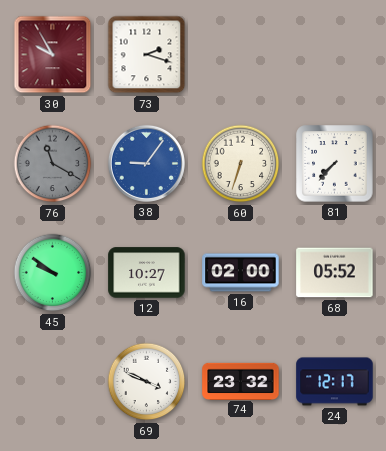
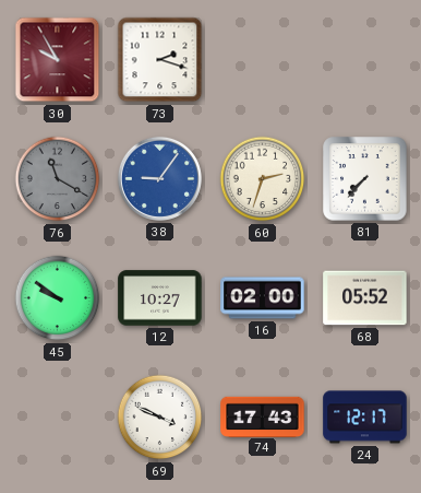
60: 6:33 -> 2:33
74: 23:32 -> 17:43
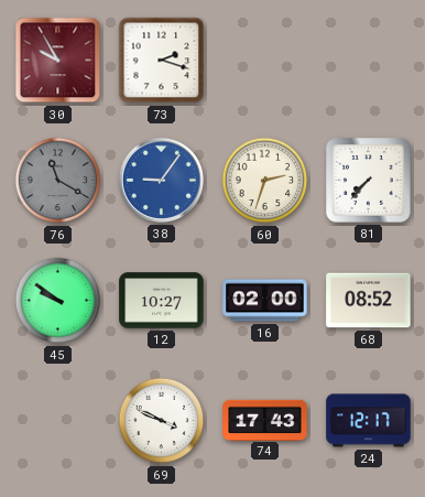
68: 05:52 -> 08:52
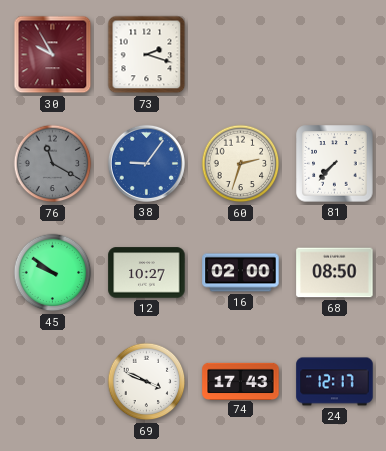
68: 08:52 -> 08:50
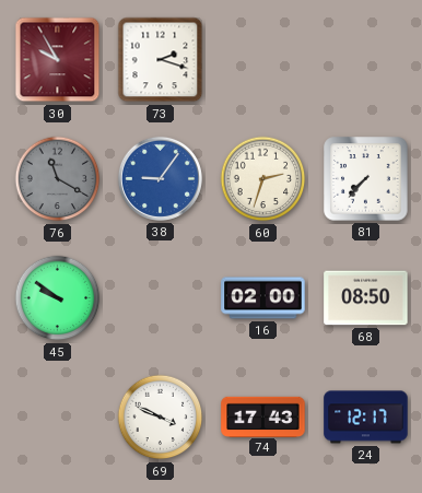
12: 10:27 -> none
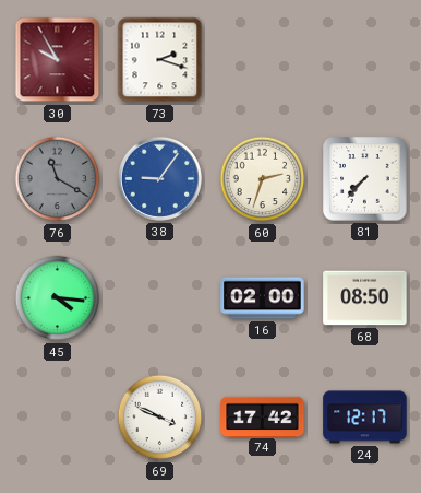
45: 9:51 -> 4:16
74: 17:43 -> 17:42
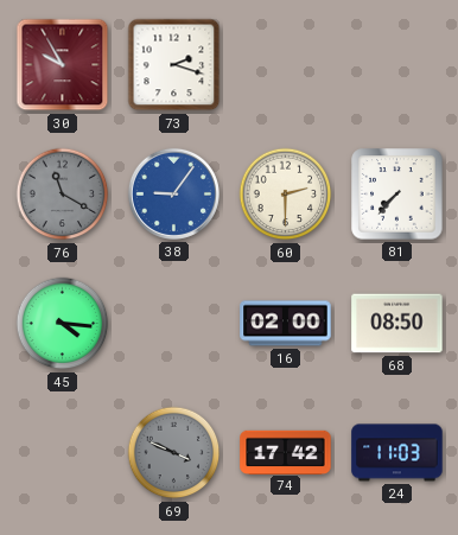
60: 2:33 -> 2:30
69 dial: white -> grey
24: 12:17 -> 11:03
